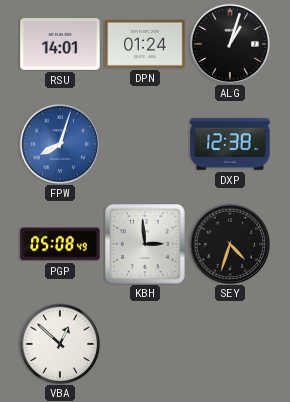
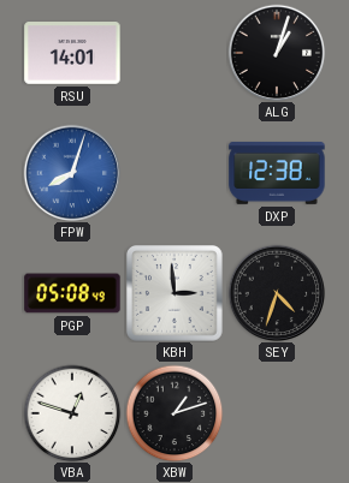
DPN: 01:24 -> none
VBA: 12:52 -> 12:48
XBW: none -> 1:12
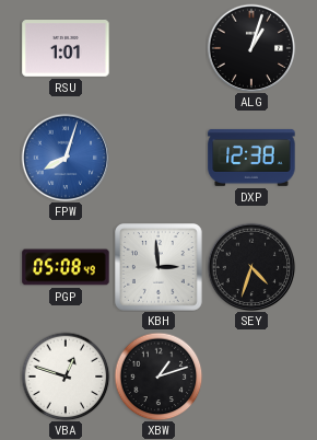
RSU: 14:01 -> 1:01
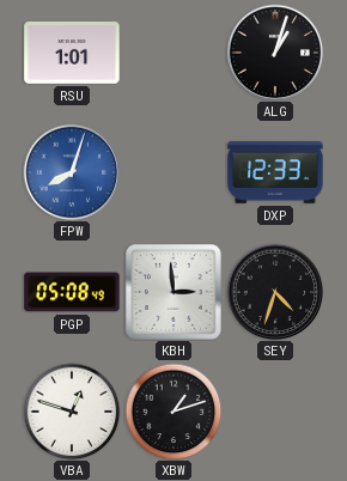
DXP: 12:38 -> 12:33
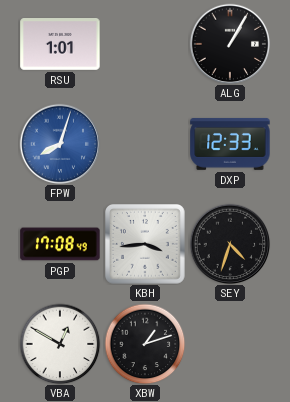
ALG: 1:03 -> 1:05
PGP: 05:08 -> 17:08
KBH: 2:59 -> 3:44
VBA: 12:48 -> 12:50
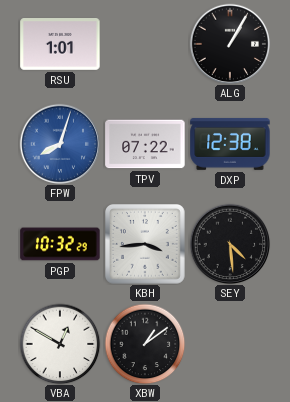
TPV: none -> 07:22
DXP: 12:33 -> 12:38
PGP: 17:08 -> 10:32
SEY: 4:33 -> 4:29
XBW: 1:12 -> 1:09
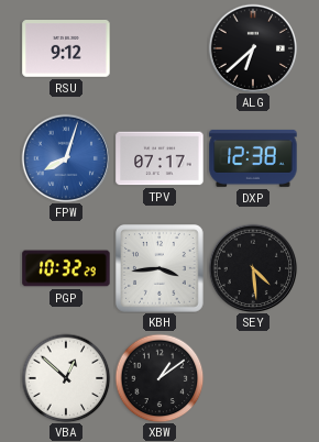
RSU: 1:01 -> 9:12
ALG: 1:05 -> 6:38
TPV: 07:22 -> 07:17
VBA: 12:50 -> 12:52
